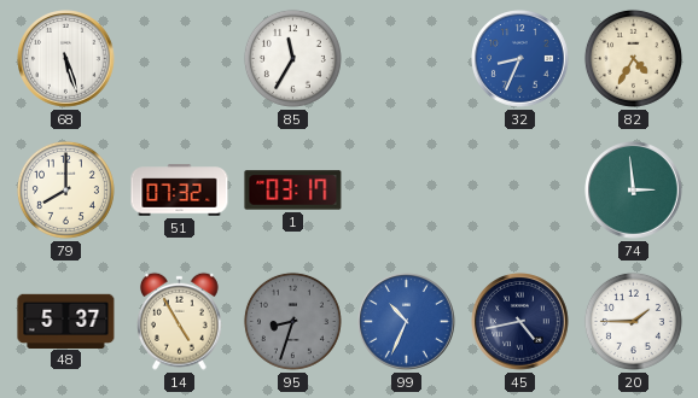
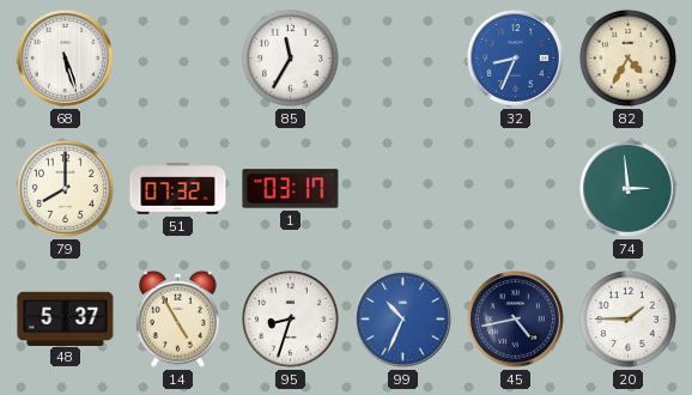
95 dial: grey -> white
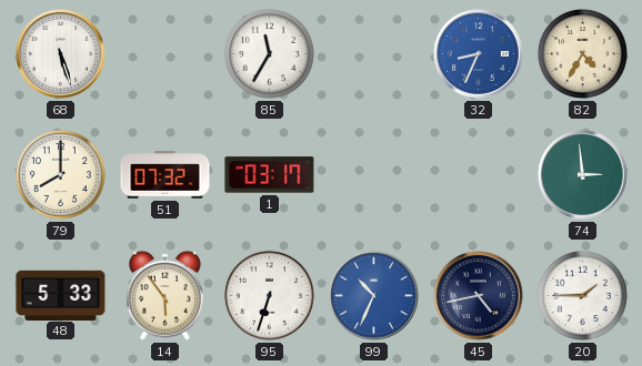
48: 5:37 -> 5:33
14: 4:55 -> 5:54
95: 8:33 -> 6:33
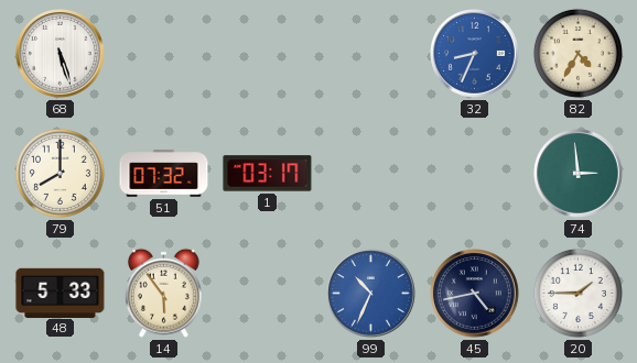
85: 11:35 -> none
95: 6:33 -> none
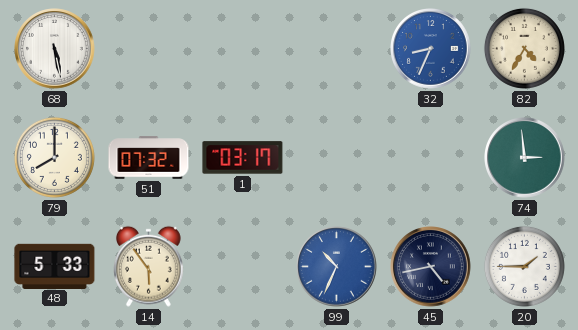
68: 5:27 -> 5:28
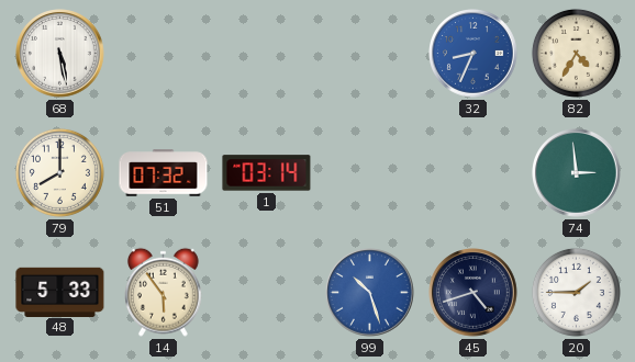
1: 03:17 -> 03:14
99: 10:34 -> 10:27
45: 4:43 -> 4:42
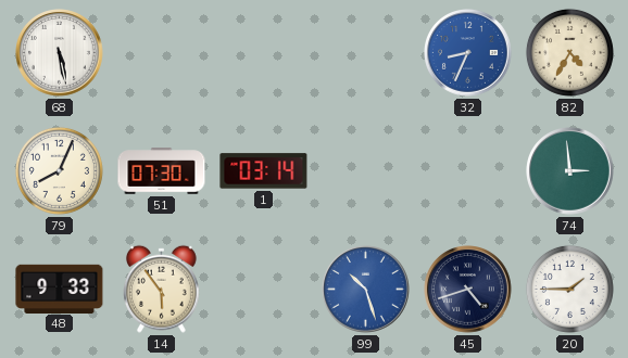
79: 8:00 -> 8:04
51: 07:32 -> 07:30
48: 5:33 -> 9:33
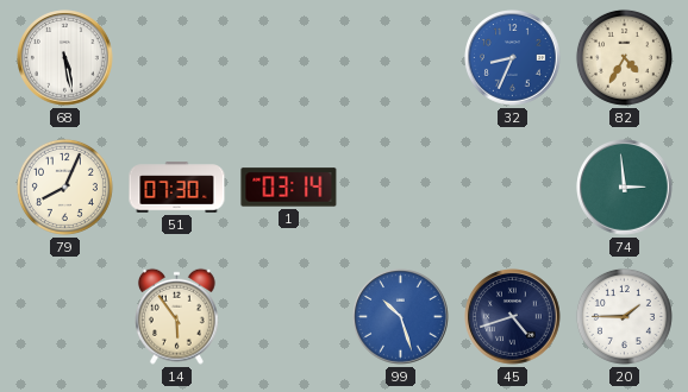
48: 9:33 -> none
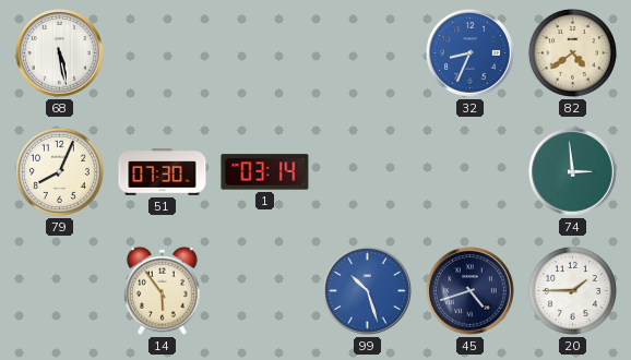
82: 4:35 -> 4:39
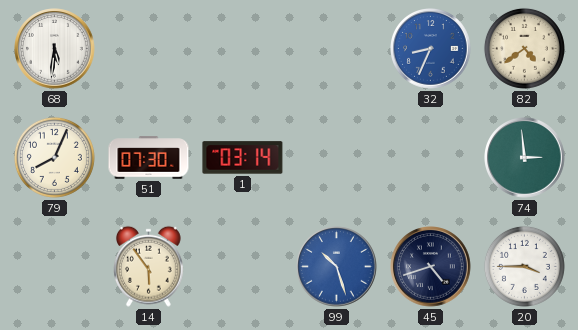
68: 5:28 -> 5:31
20: 1:45 -> 3:45
